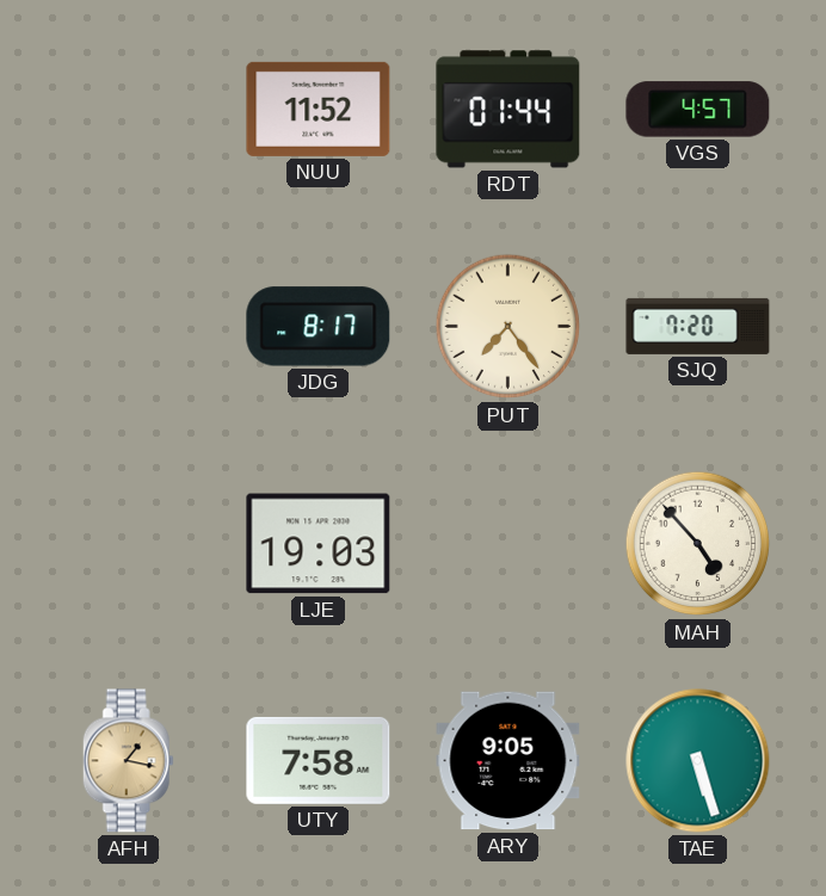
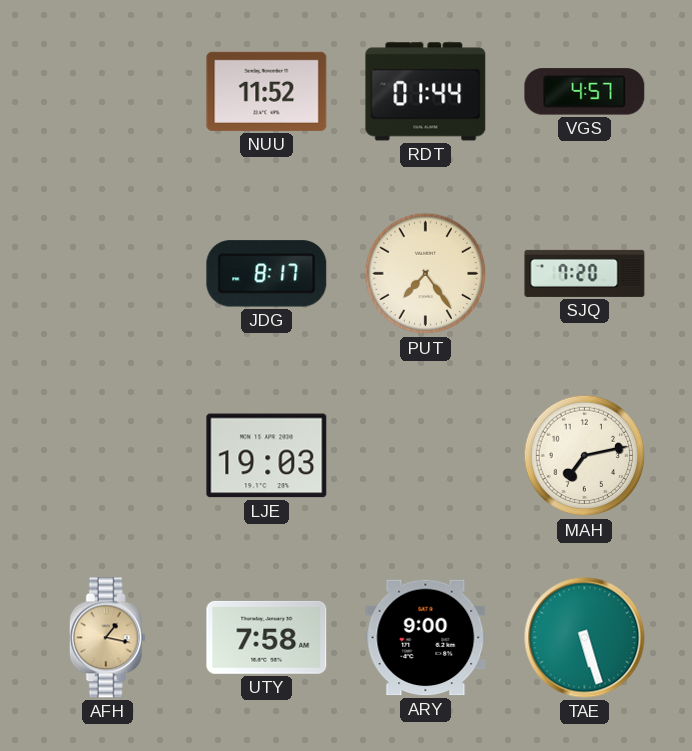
MAH: 4:53 -> 7:13
ARY: 9:05 -> 9:00
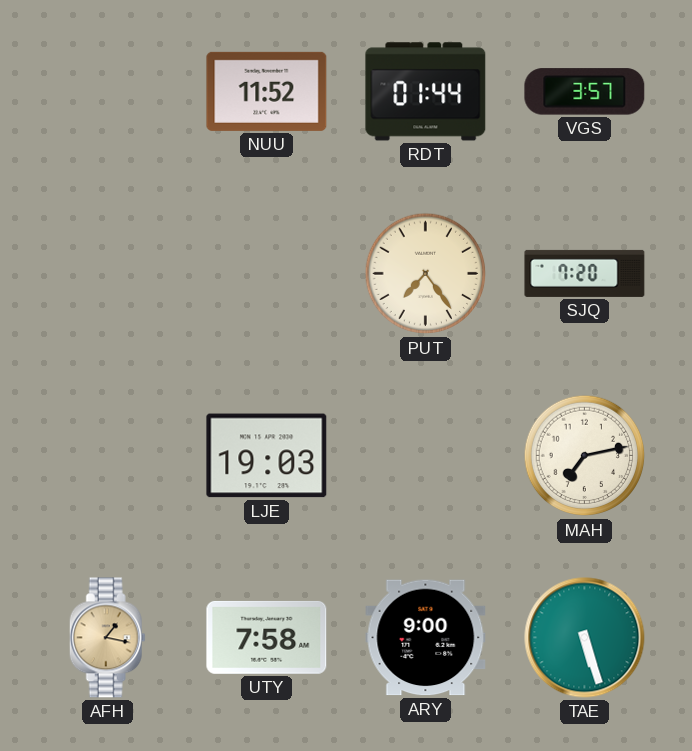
VGS: 4:57 -> 3:57
JDG: 8:17 -> none
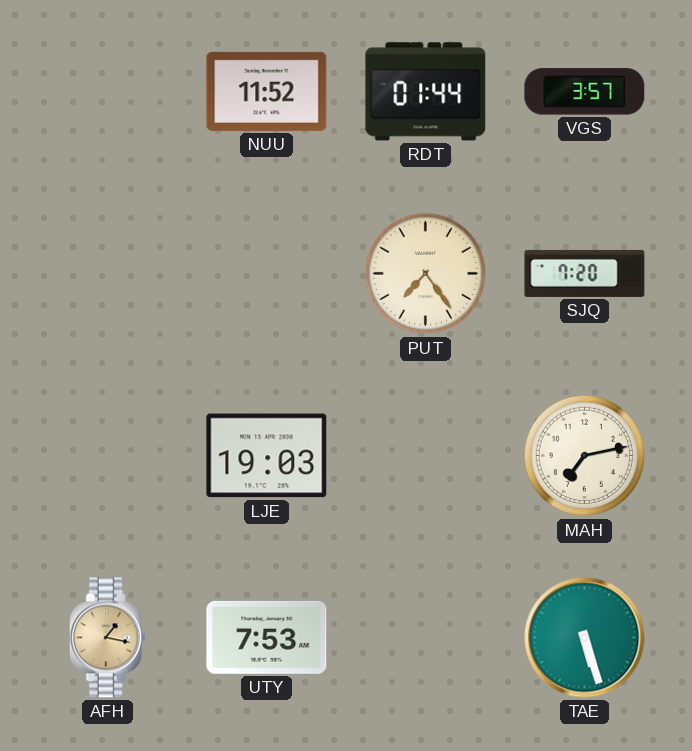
UTY: 7:58 -> 7:53
ARY: 9:00 -> none
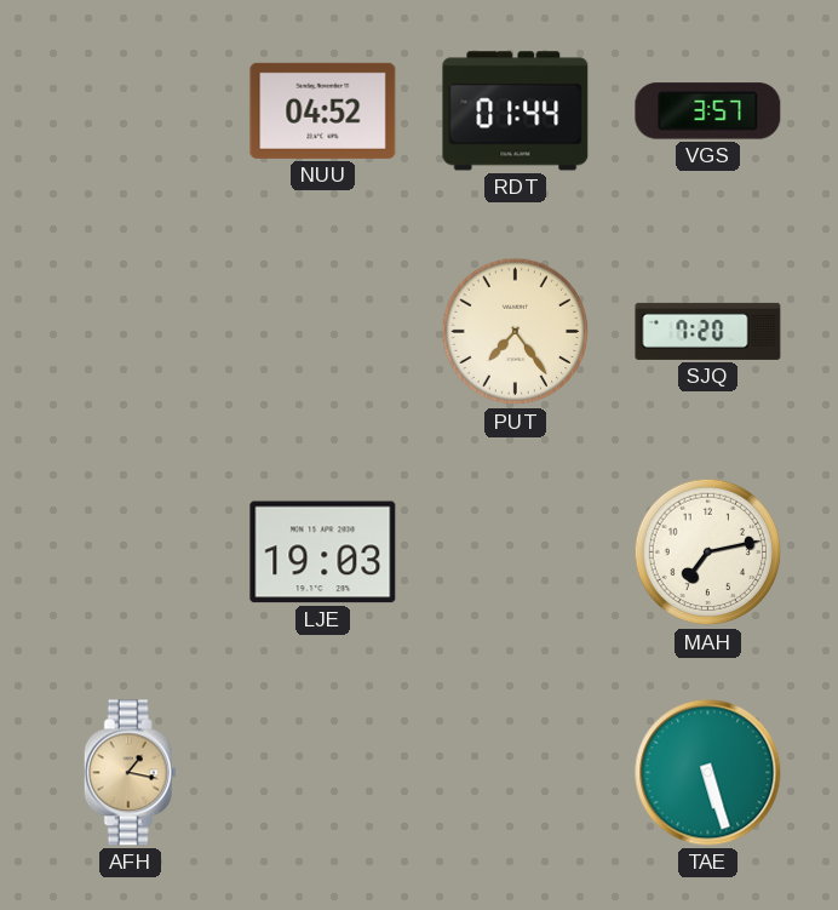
NUU: 11:52 -> 04:52
UTY: 7:53 -> none
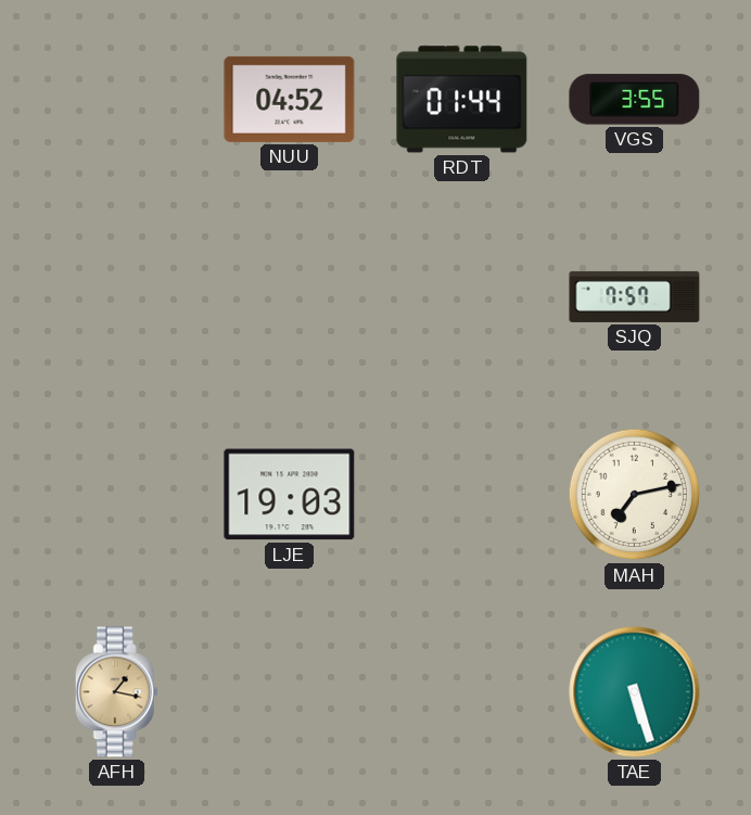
VGS: 3:57 -> 3:55
PUT: 7:24 -> none
SJQ: 7:20 -> 7:57
